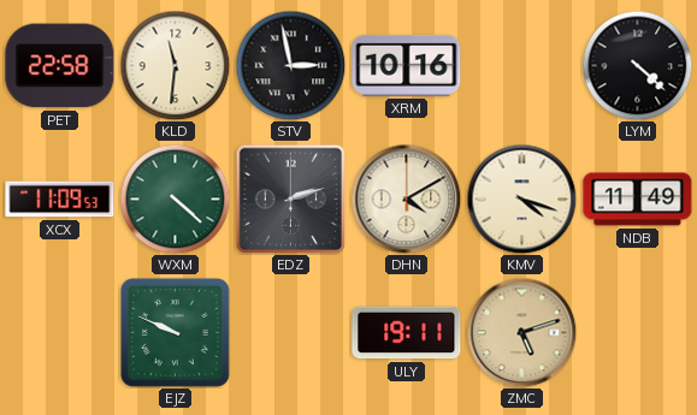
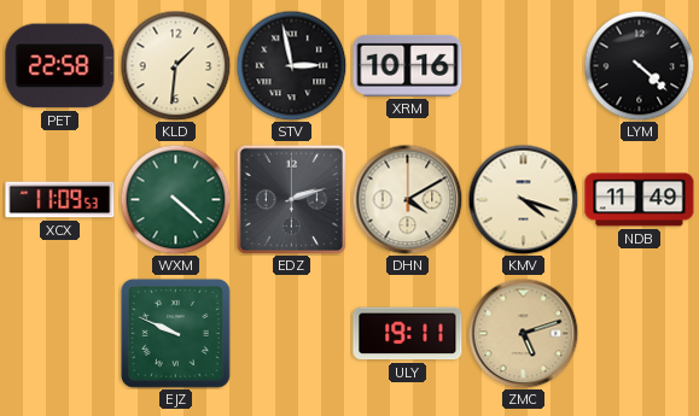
KLD: 11:31 -> 1:31
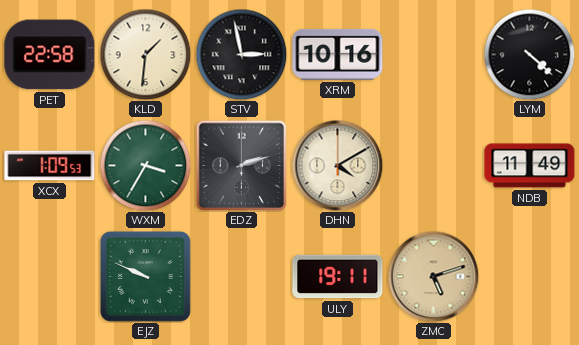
XCX: 11:09 -> 1:09
WXM: 4:22 -> 3:35
KMV: 4:18 -> none
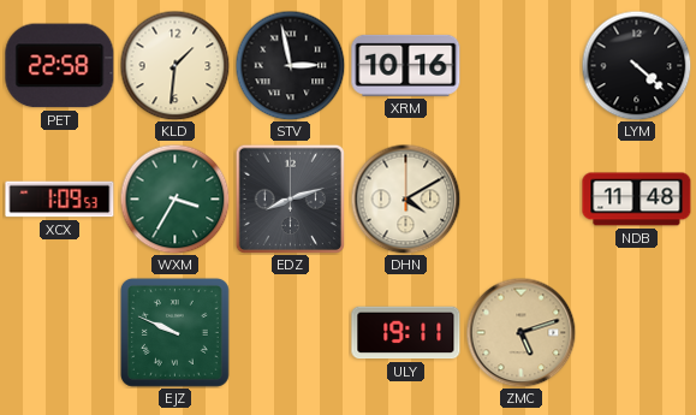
EDZ: 2:12 -> 8:12
NDB: 11:49 -> 11:48
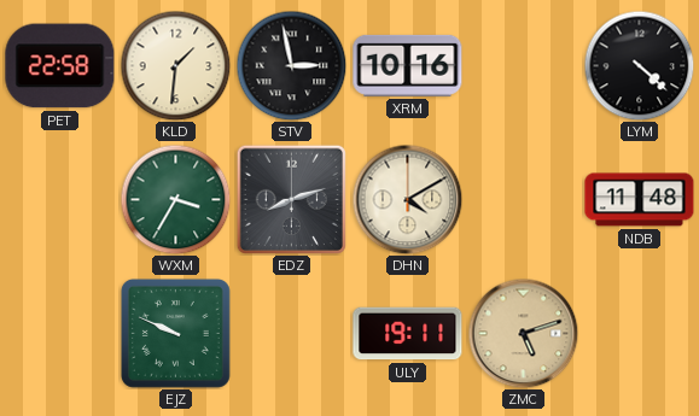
XCX: 1:09 -> none
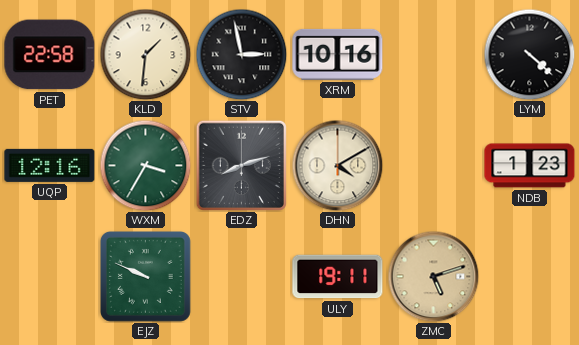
UQP: none -> 12:16
NDB: 11:48 -> 1:23
